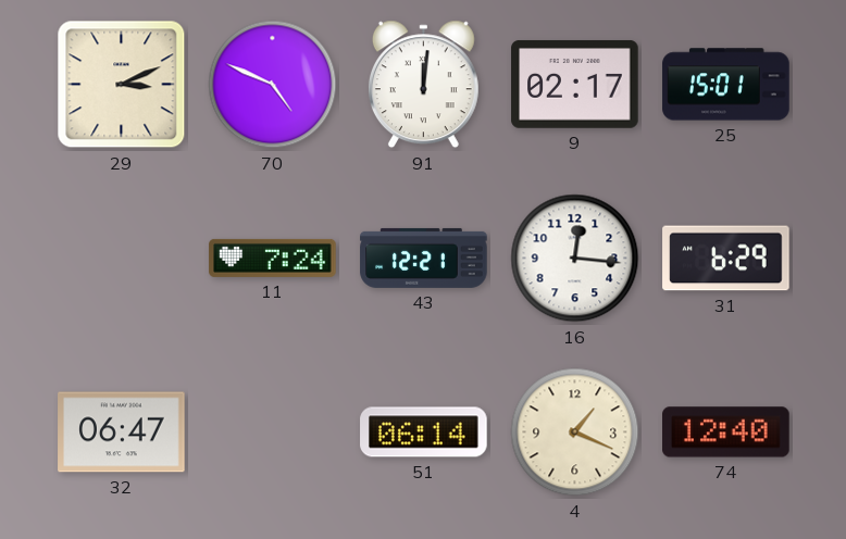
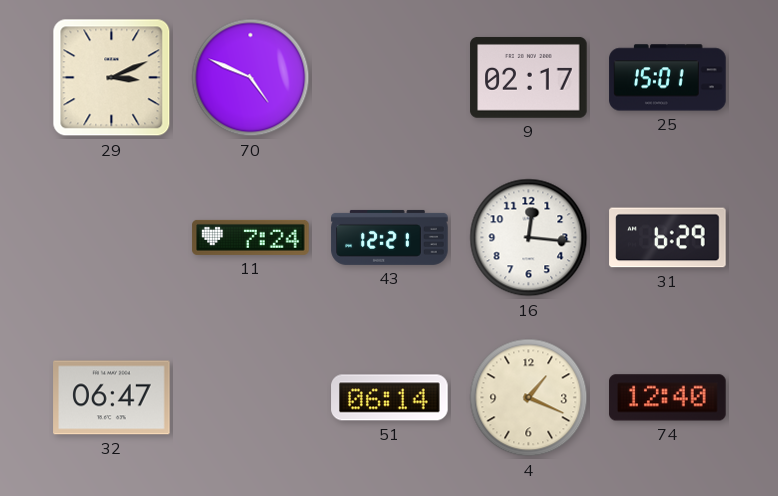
91: 12:01 -> none
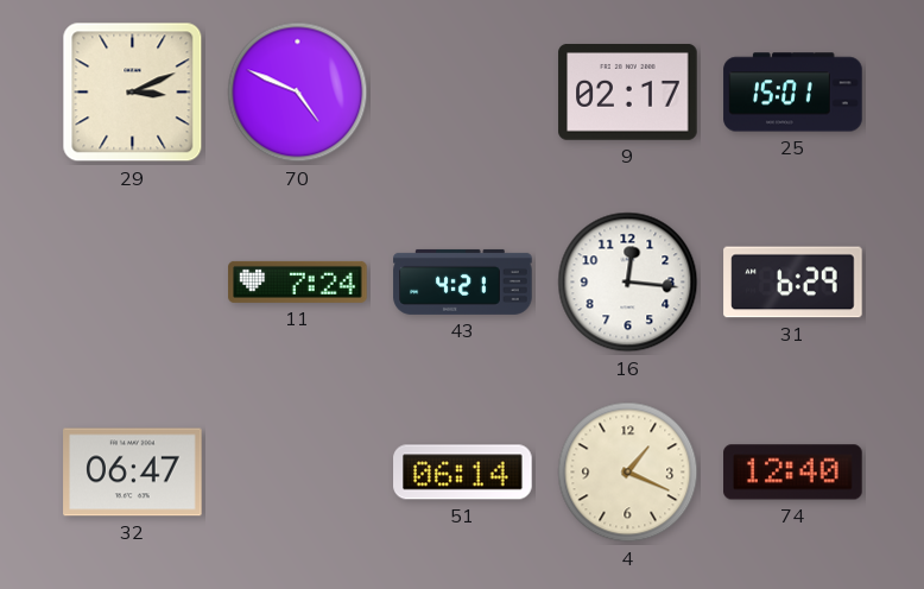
43: 12:21 -> 4:21
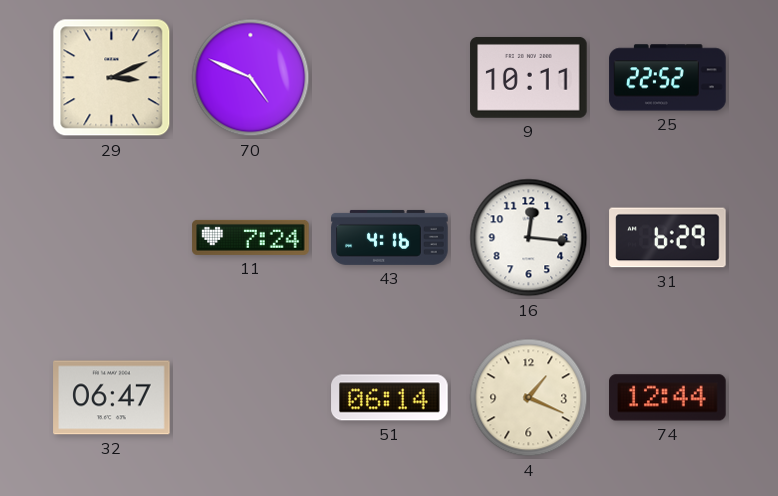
9: 02:17 -> 10:11
25: 15:01 -> 22:52
43: 4:21 -> 4:16
74: 12:40 -> 12:44
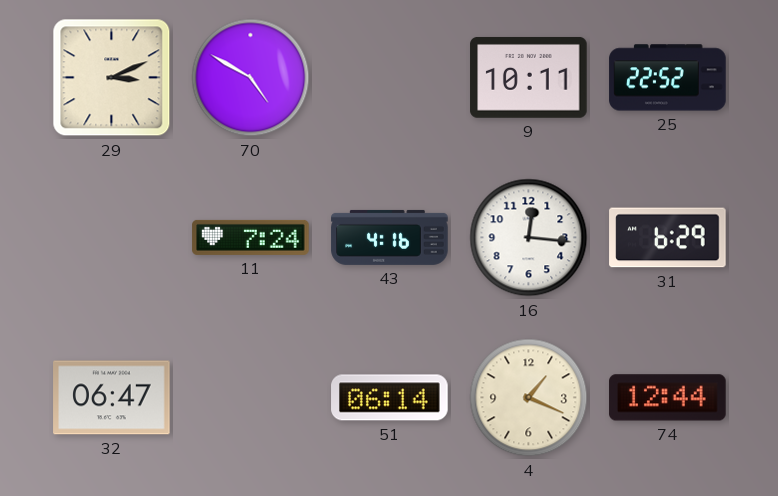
70: 4:49 -> 4:50
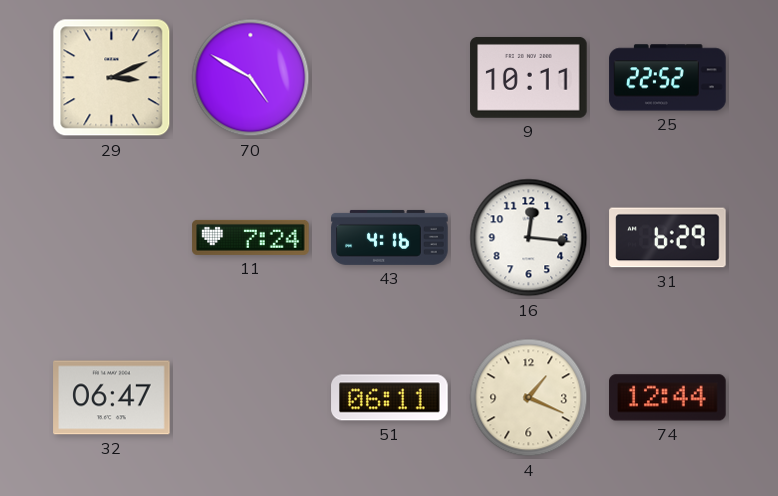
51: 06:14 -> 06:11
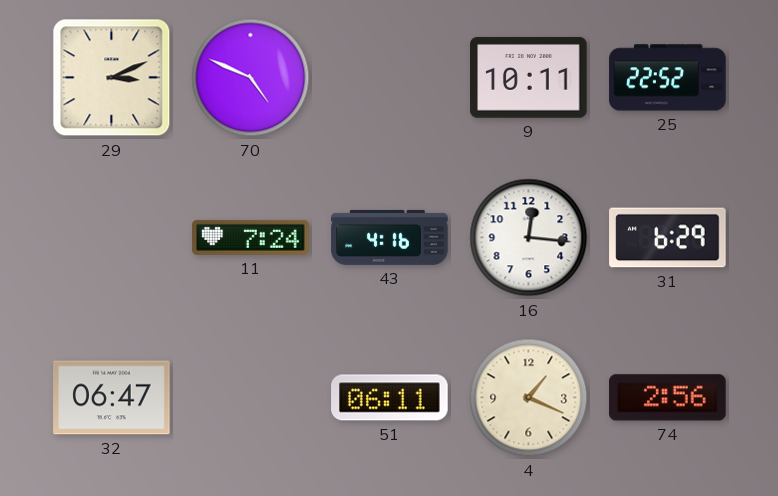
70: 4:50 -> 4:49
74: 12:44 -> 2:56
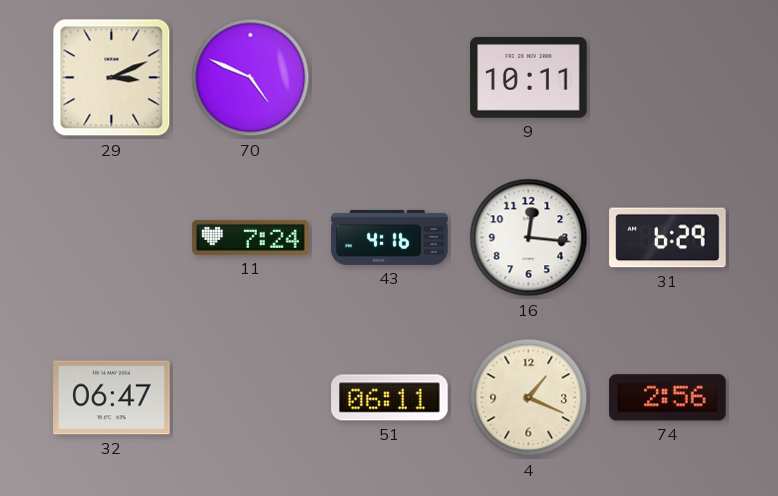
25: 22:52 -> none
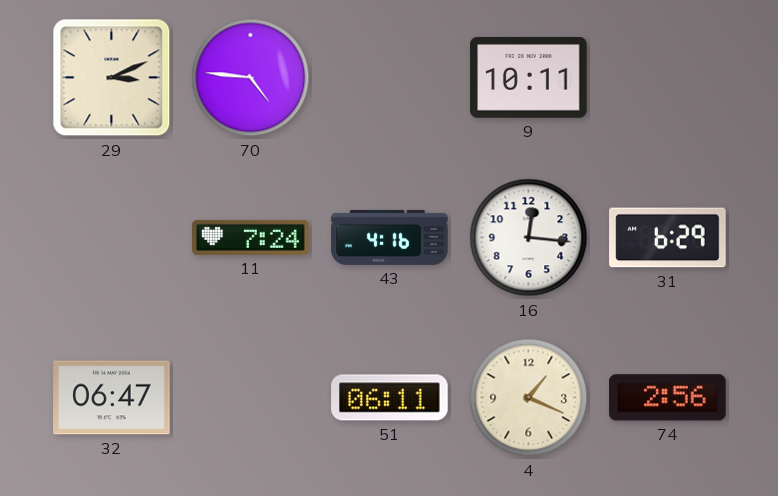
70: 4:49 -> 4:46
